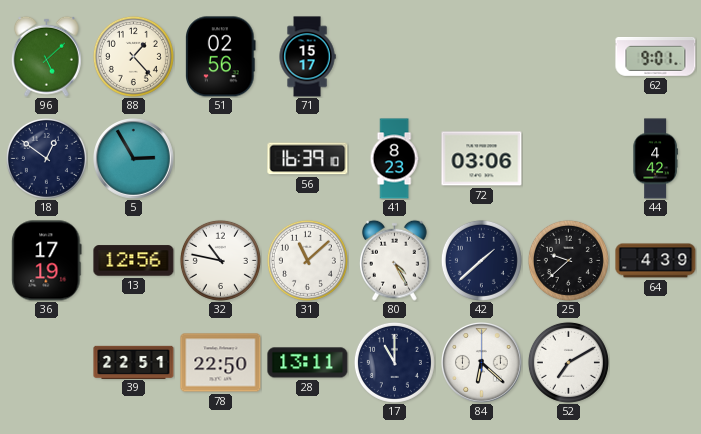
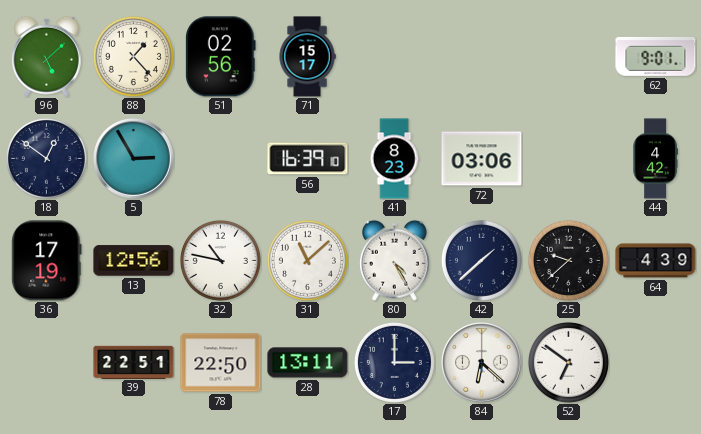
17: 11:00 -> 3:00
52: 7:10 -> 6:51
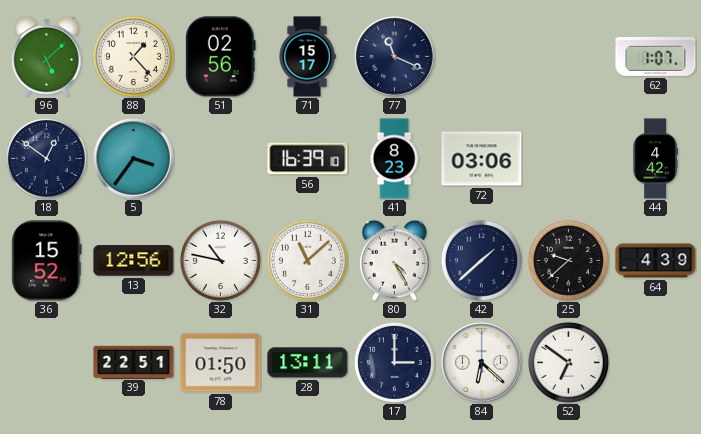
77: none -> 11:19
62: 9:01 -> 1:07
5: 2:55 -> 3:36
36: 17:19 -> 15:52
78: 22:50 -> 01:50
